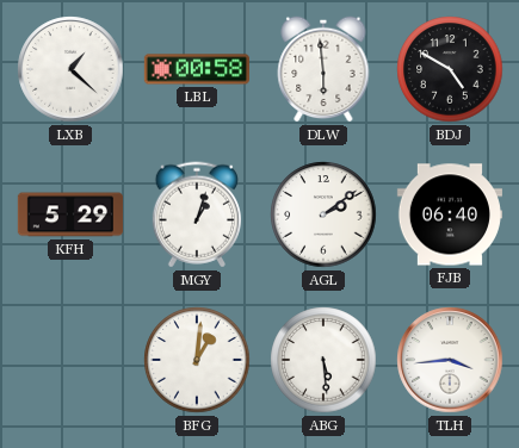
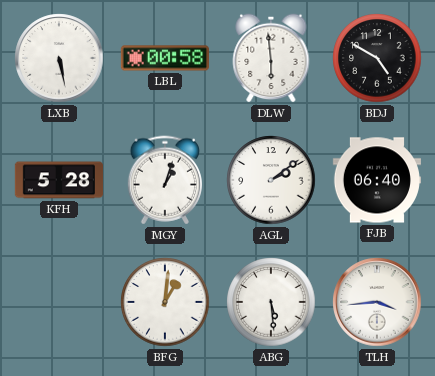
LXB: 1:22 -> 5:28
KFH: 5:29 -> 5:28
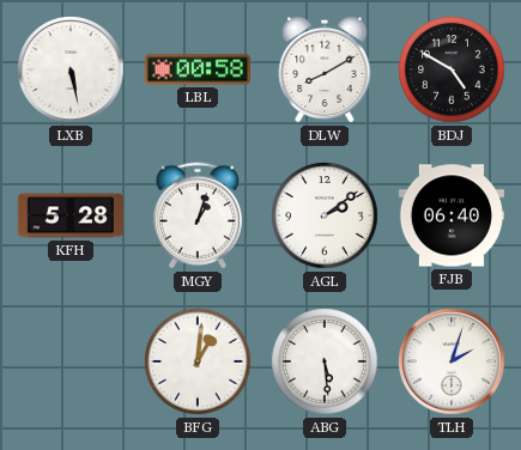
DLW: 5:59 -> 8:10
TLH: 3:44 -> 2:03
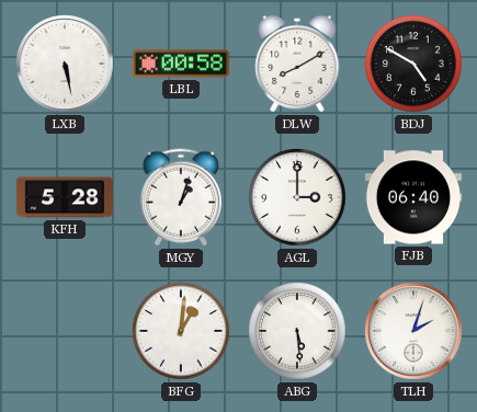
AGL: 2:09 -> 3:00
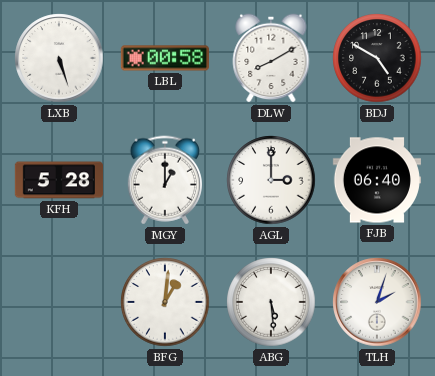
LXB: 5:28 -> 5:27
MGY: 1:03 -> 1:00
